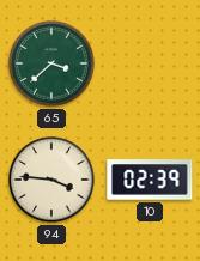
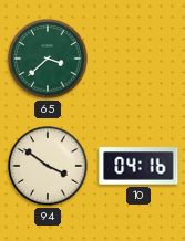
94: 3:46 -> 3:51
10: 02:39 -> 04:16
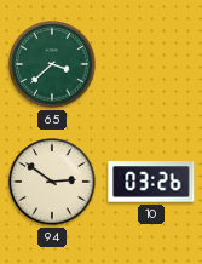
94: 3:51 -> 2:51
10: 04:16 -> 03:26
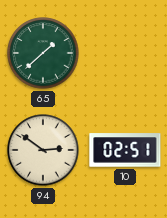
65: 3:38 -> 1:38
10: 03:26 -> 02:51
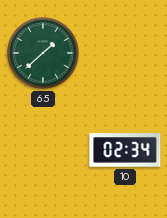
94: 2:51 -> none
10: 02:51 -> 02:34
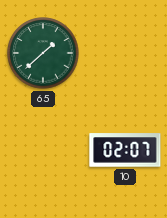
10: 02:34 -> 02:07
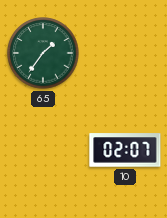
65: 1:38 -> 1:36
